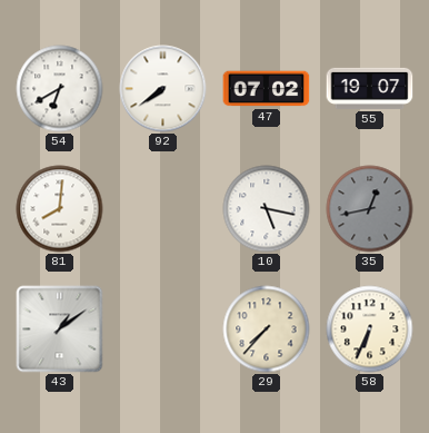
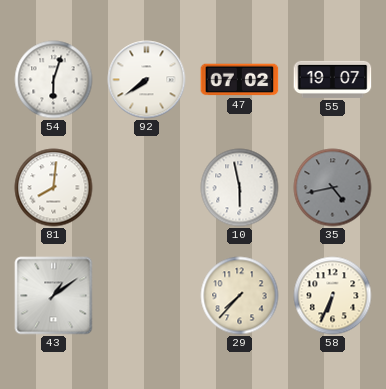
54: 6:40 -> 6:03
10: 5:17 -> 5:58
35: 12:43 -> 4:43
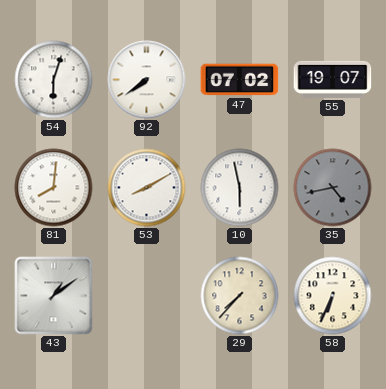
53: none -> 8:10
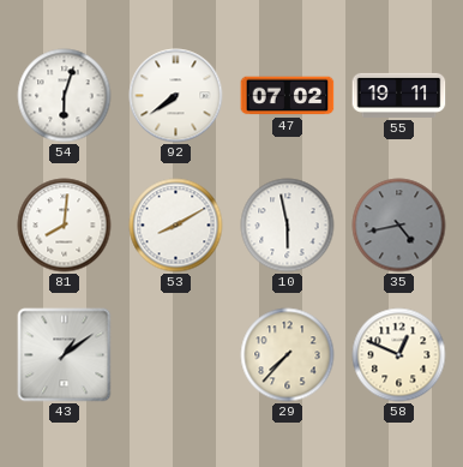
55: 19:07 -> 19:11
58: 6:34 -> 12:49
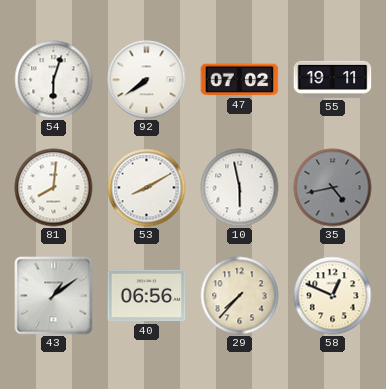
40: none -> 06:56
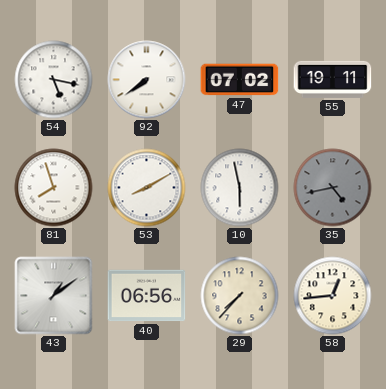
54: 6:03 -> 5:17
81: 8:01 -> 7:57
58: 12:49 -> 12:44
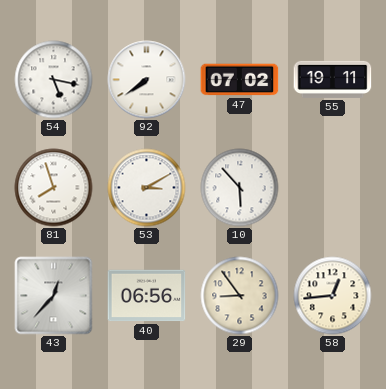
53: 8:10 -> 3:10
10: 5:58 -> 5:53
35: 4:43 -> none
43: 1:09 -> 12:37
29: 7:37 -> 8:54
